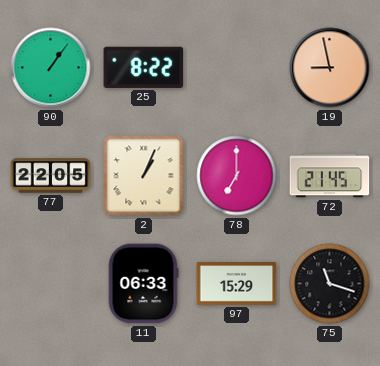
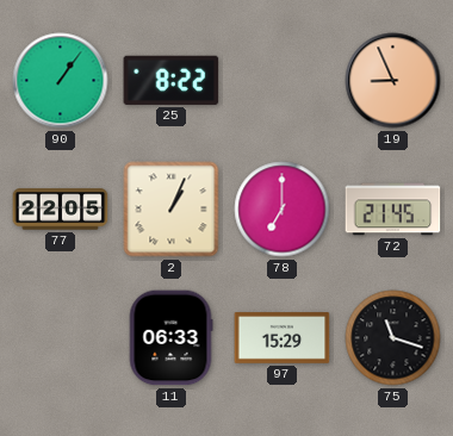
19: 8:58 -> 8:56
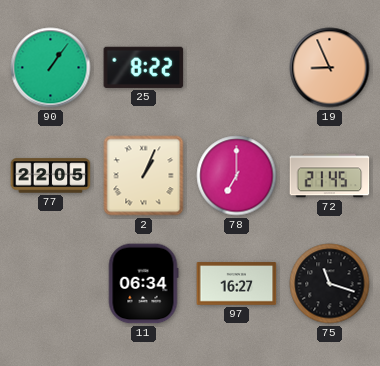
11: 06:33 -> 06:34
97: 15:29 -> 16:27
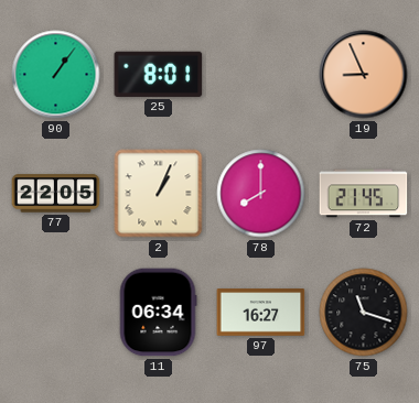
25: 8:22 -> 8:01
78: 7:00 -> 8:00
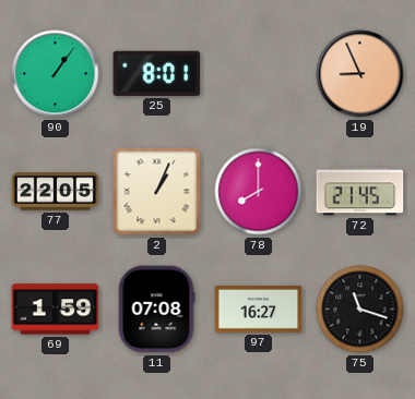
69: none -> 1:59
11: 06:34 -> 07:08
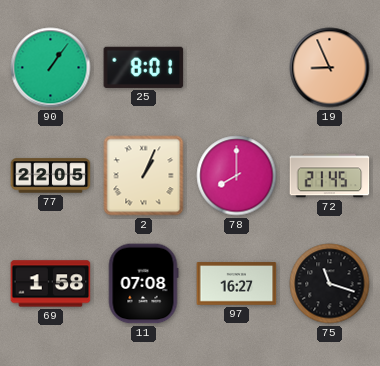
69: 1:59 -> 1:58
